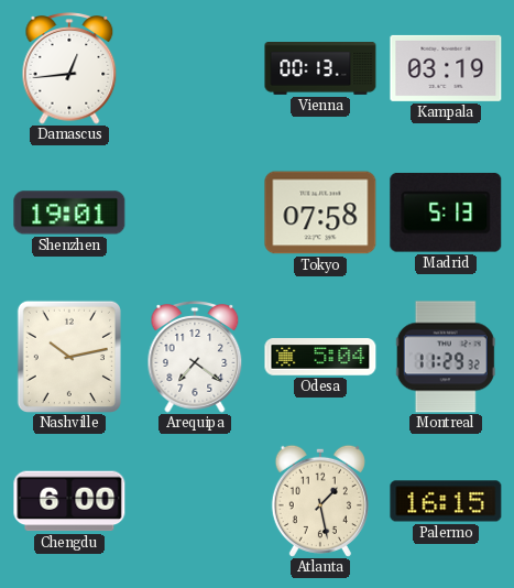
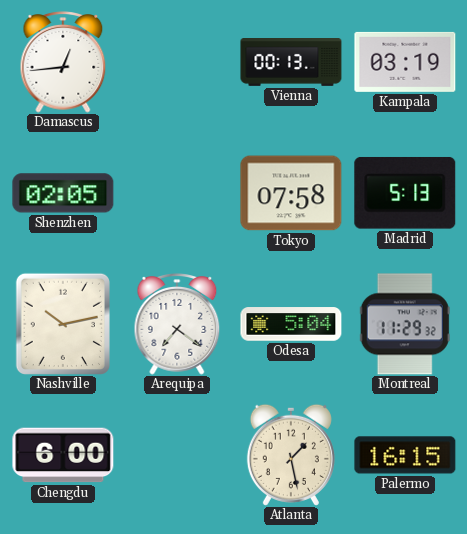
Shenzhen: 19:01 -> 02:05
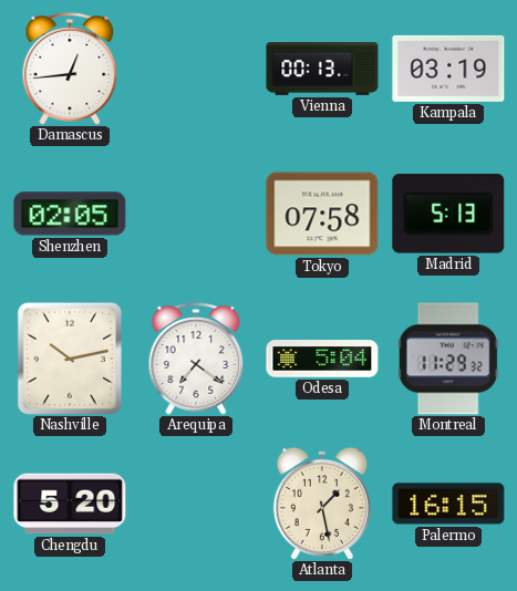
Chengdu: 6:00 -> 5:20
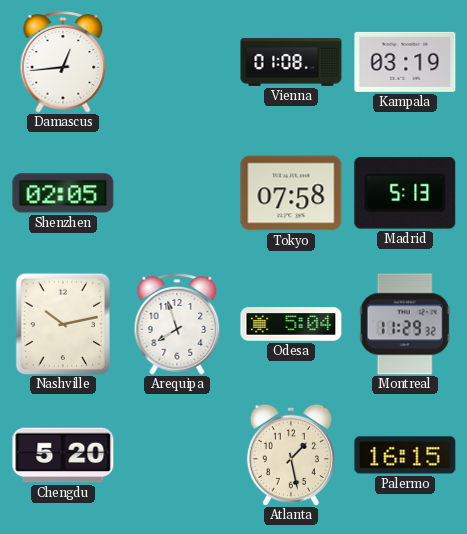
Vienna: 00:13 -> 01:08
Arequipa: 7:21 -> 7:57
